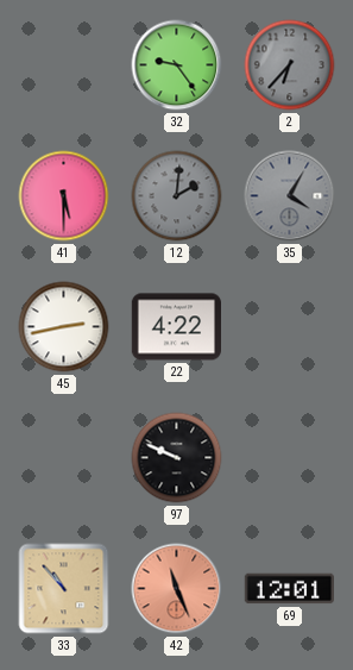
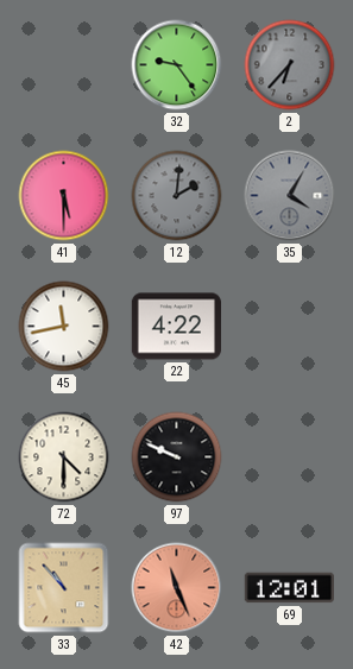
45: 2:43 -> 11:43
72: none -> 4:30
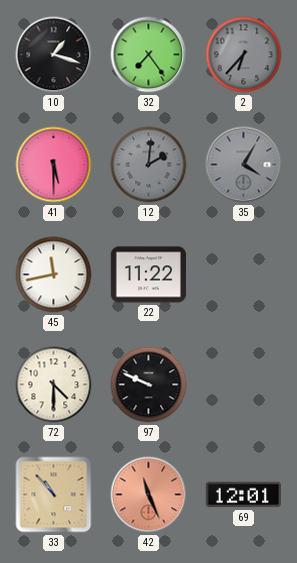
10: none -> 1:18
32: 9:24 -> 7:24
22: 4:22 -> 11:22
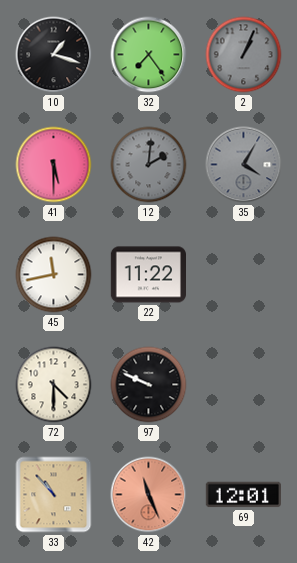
2: 6:37 -> 1:04
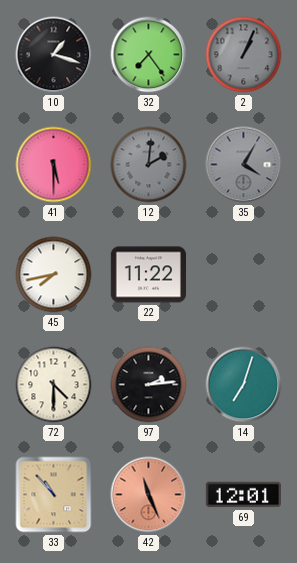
45: 11:43 -> 7:43
97: 9:49 -> 2:14
14: none -> 7:03
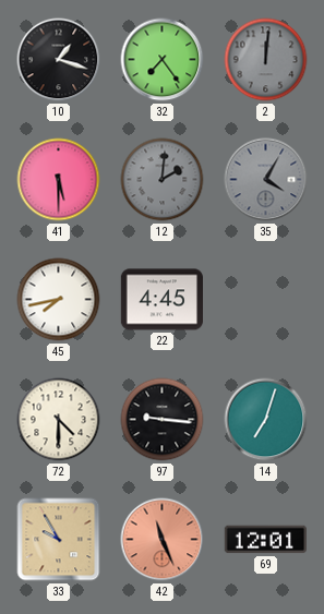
2: 1:04 -> 12:01
22: 11:22 -> 4:45
97: 2:14 -> 9:16
33: 10:53 -> 9:55
